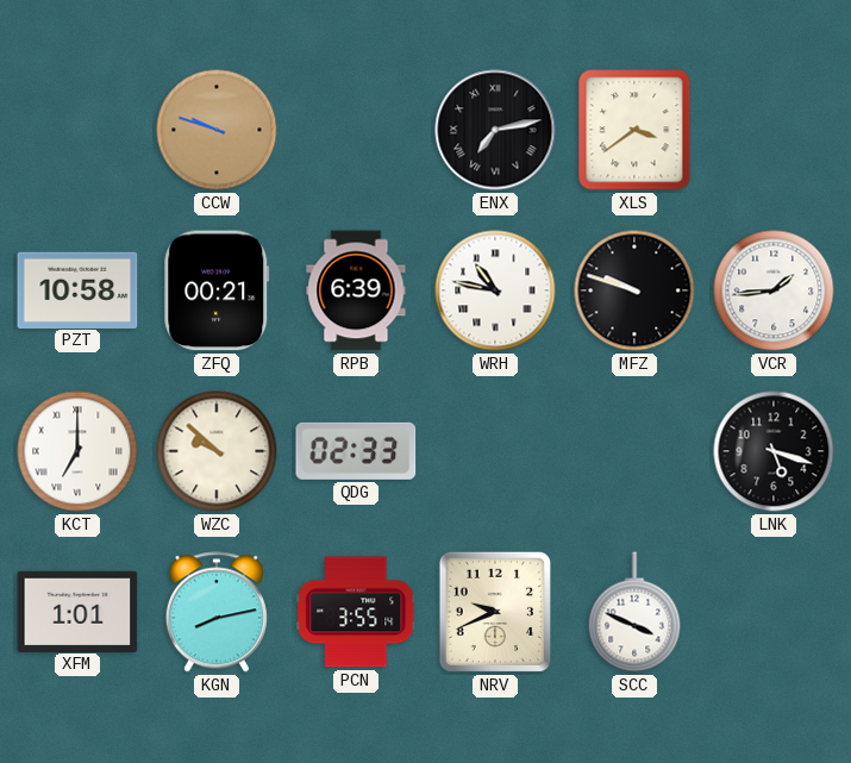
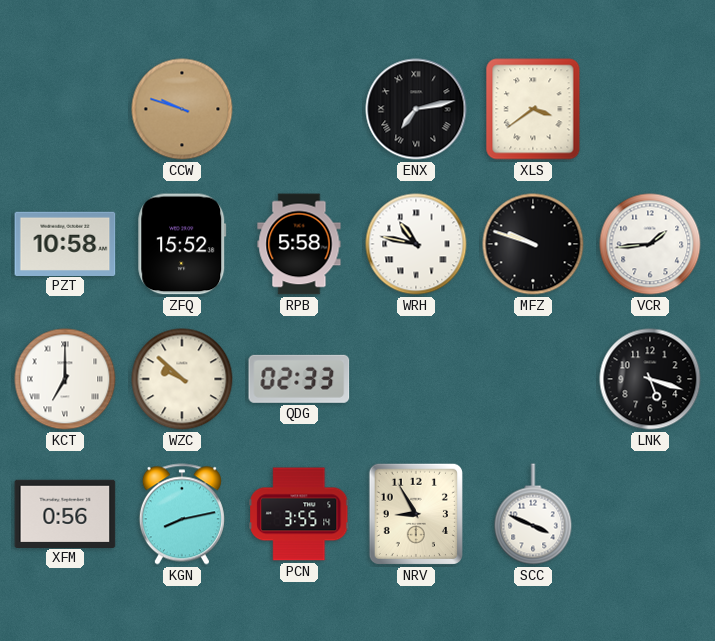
ZFQ: 00:21 -> 15:52
RPB: 6:39 -> 5:58
XFM: 1:01 -> 0:56
NRV: 9:41 -> 8:55
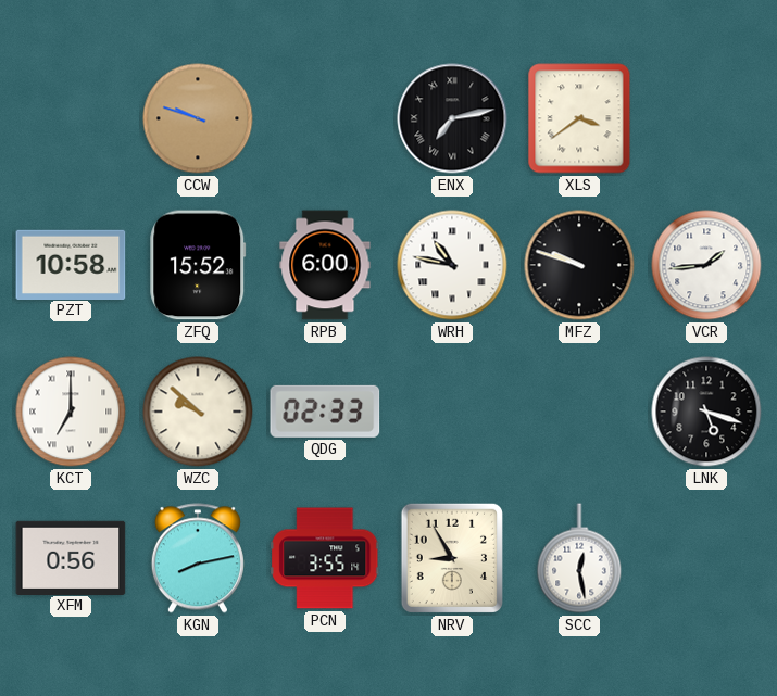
RPB: 5:58 -> 6:00
SCC: 3:49 -> 12:28
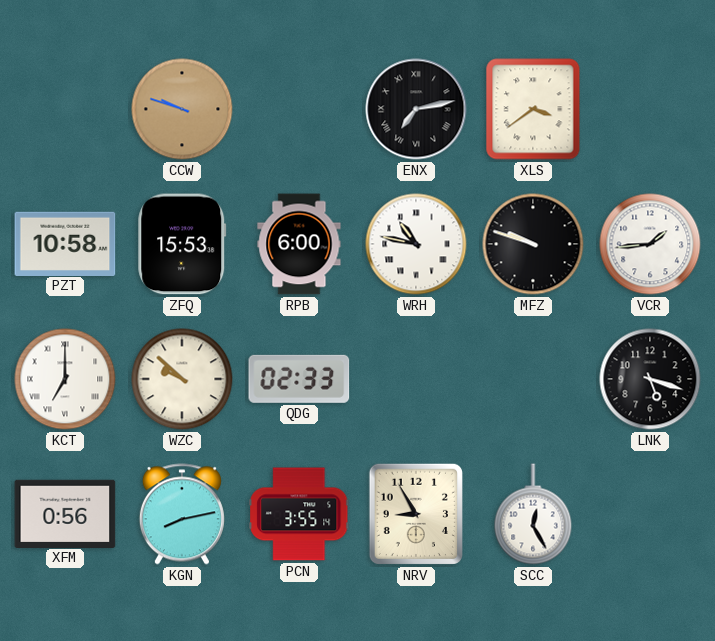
ZFQ: 15:52 -> 15:53
SCC: 12:28 -> 12:25
